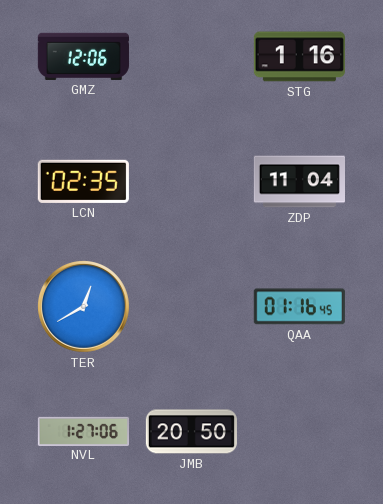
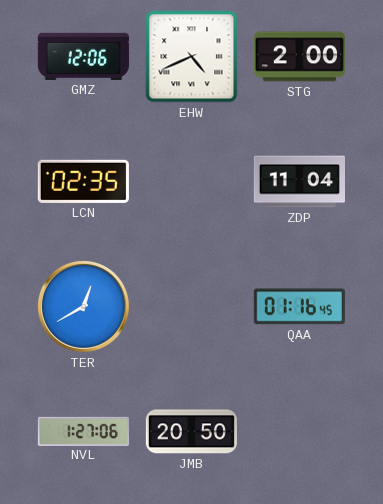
EHW: none -> 4:41
STG: 1:16 -> 2:00
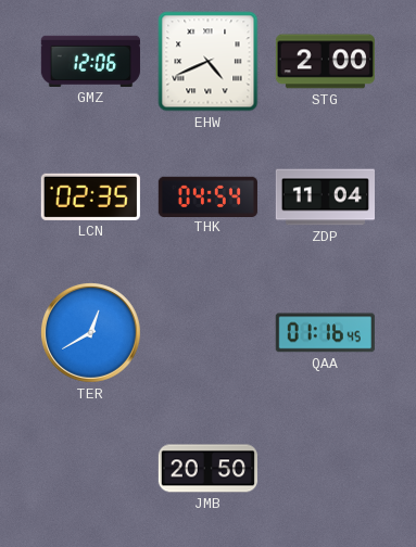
THK: none -> 04:54
NVL: 1:27 -> none
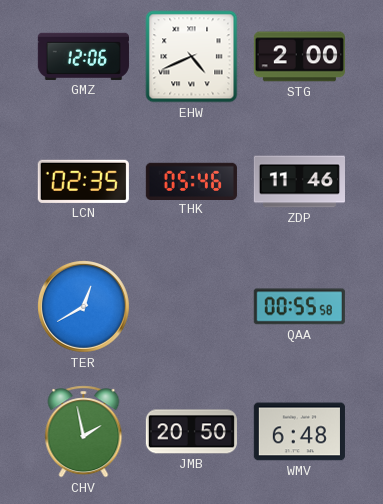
THK: 04:54 -> 05:46
ZDP: 11:04 -> 11:46
QAA: 01:16 -> 00:55
CHV: none -> 1:58
WMV: none -> 6:48
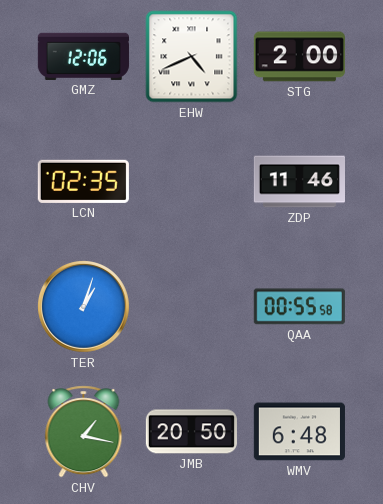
THK: 05:46 -> none
TER: 12:40 -> 1:03
CHV: 1:58 -> 1:17
